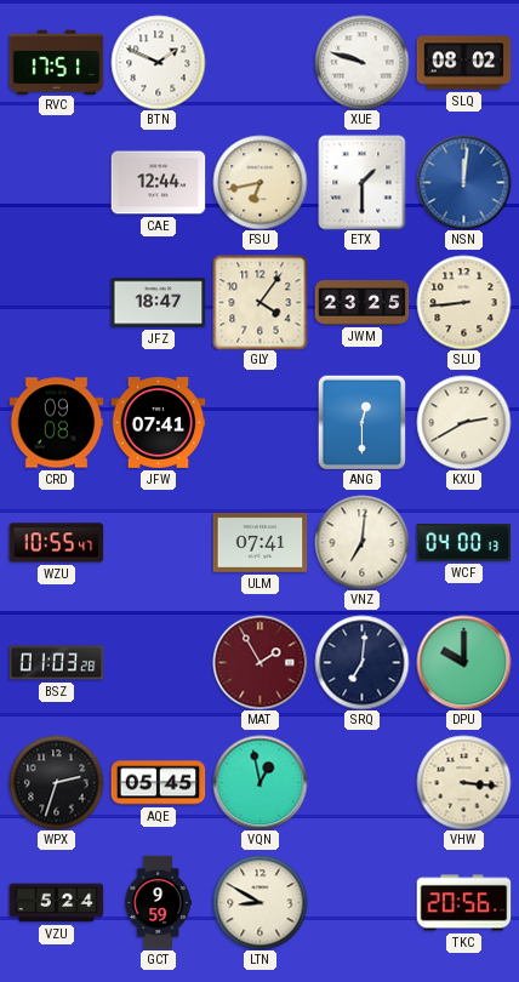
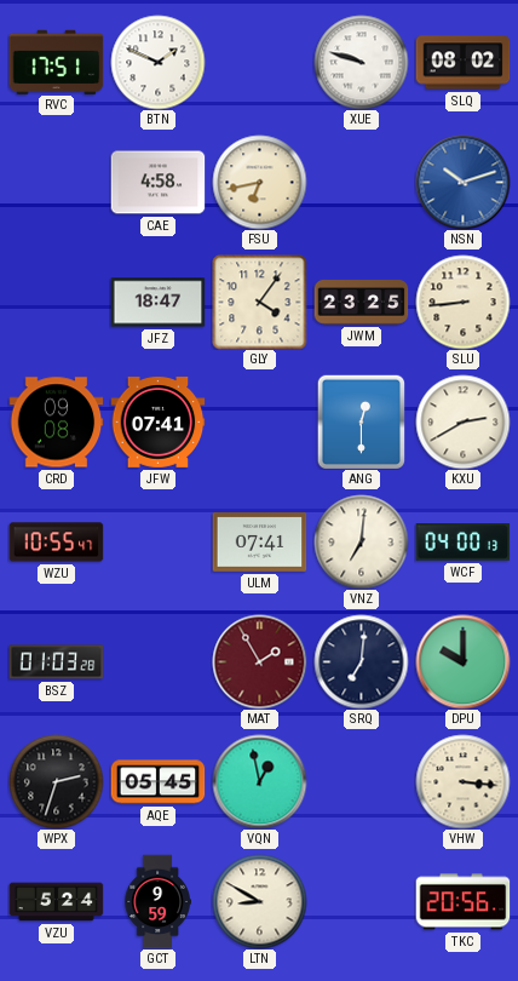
CAE: 12:44 -> 4:58
ETX: 1:30 -> none
NSN: 12:01 -> 10:12
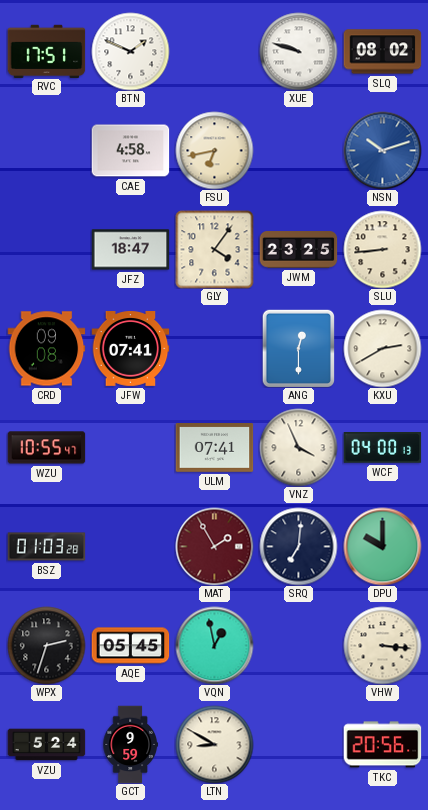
VNZ: 7:01 -> 3:56
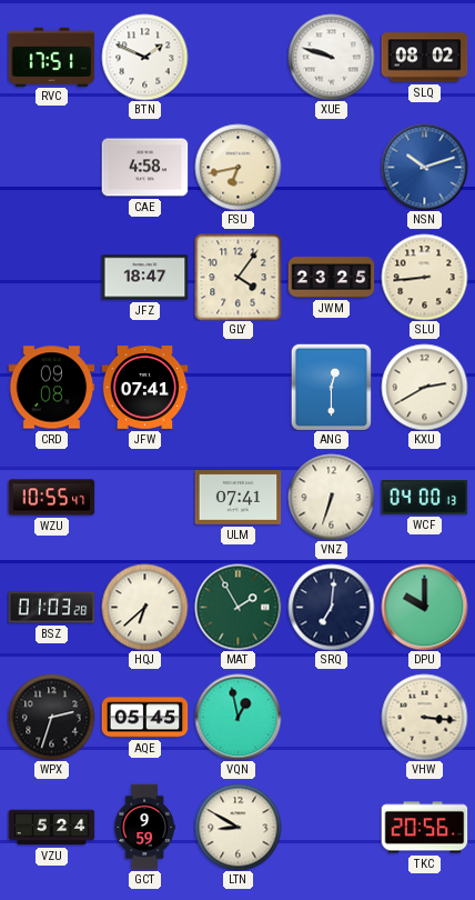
VNZ: 3:56 -> 6:33
HQJ: none -> 6:38
MAT dial: burgundy -> green
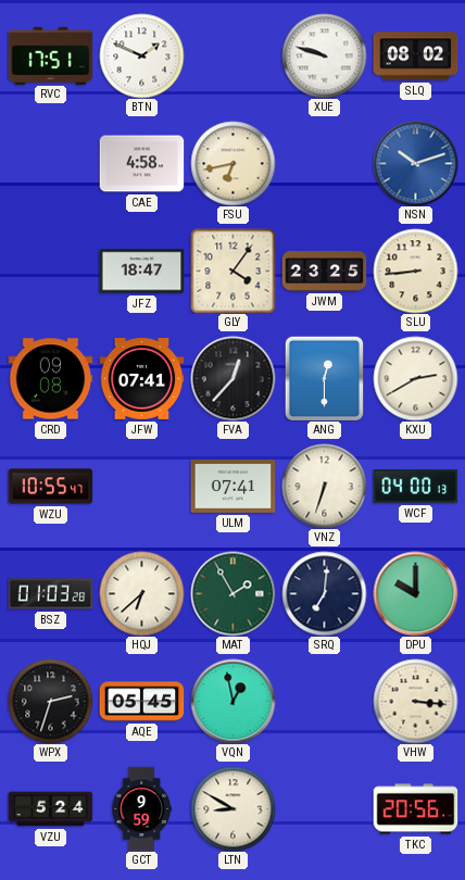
FVA: none -> 12:37
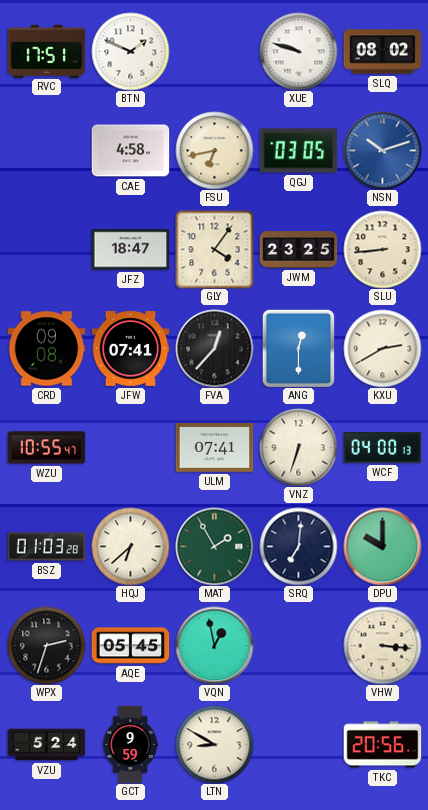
QGJ: none -> 03:05
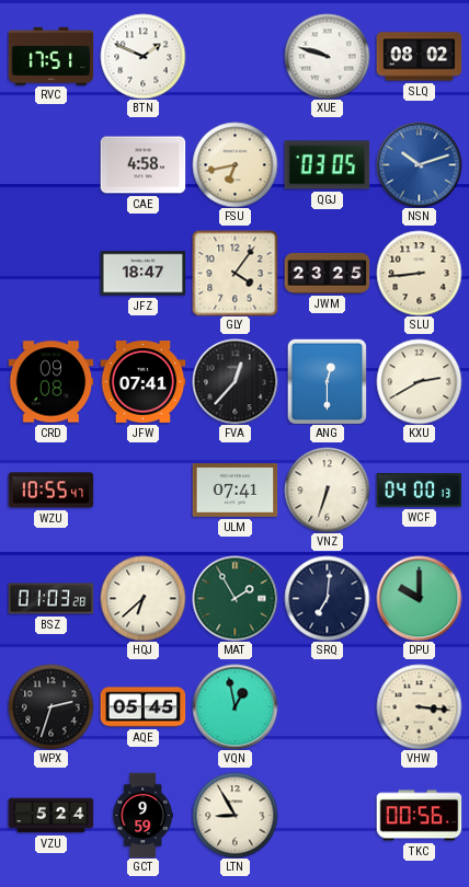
LTN: 8:50 -> 8:55
TKC: 20:56 -> 00:56
